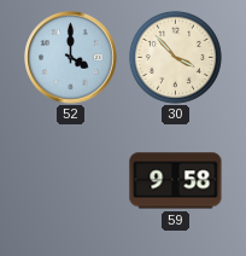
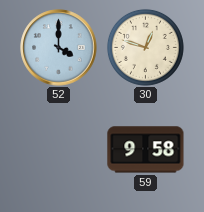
30: 3:53 -> 12:48
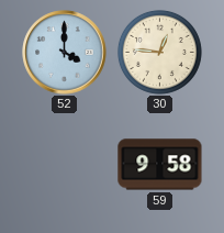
30: 12:48 -> 12:46
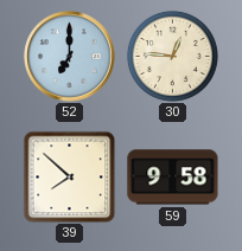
52: 4:00 -> 7:00
39: none -> 7:52
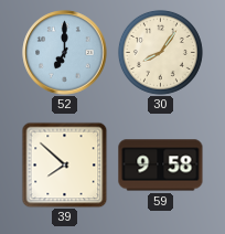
30: 12:46 -> 8:06
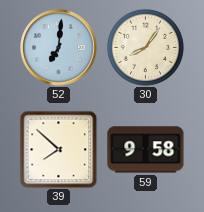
52: 7:00 -> 7:01
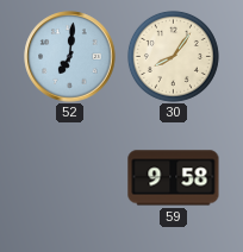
39: 7:52 -> none
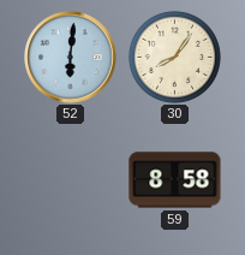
52: 7:01 -> 6:01
59: 9:58 -> 8:58
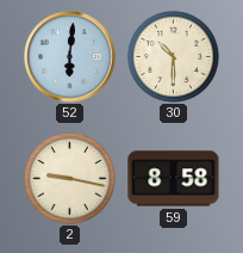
30: 8:06 -> 10:30
2: none -> 9:17
